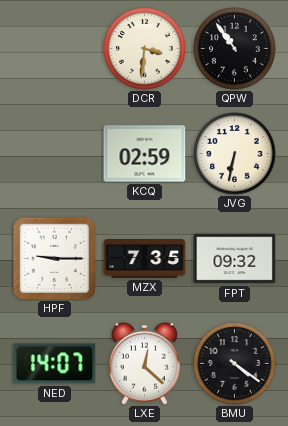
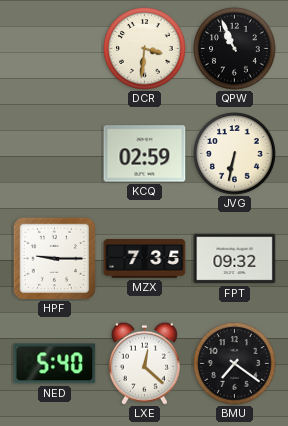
QPW: 10:54 -> 10:56
NED: 14:07 -> 5:40
BMU: 4:21 -> 7:21
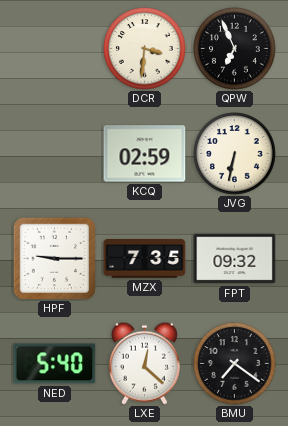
QPW: 10:56 -> 6:56
